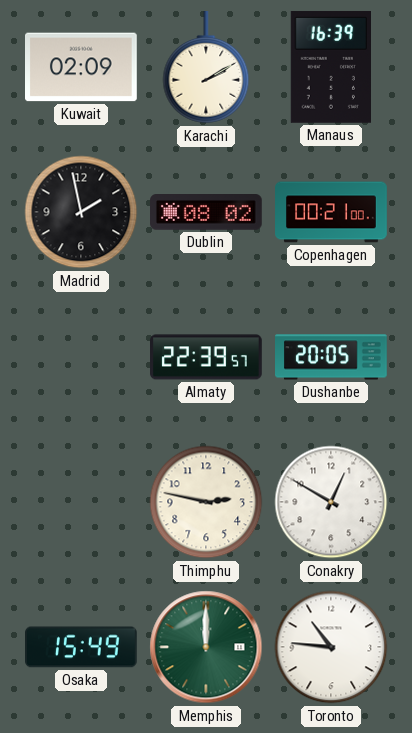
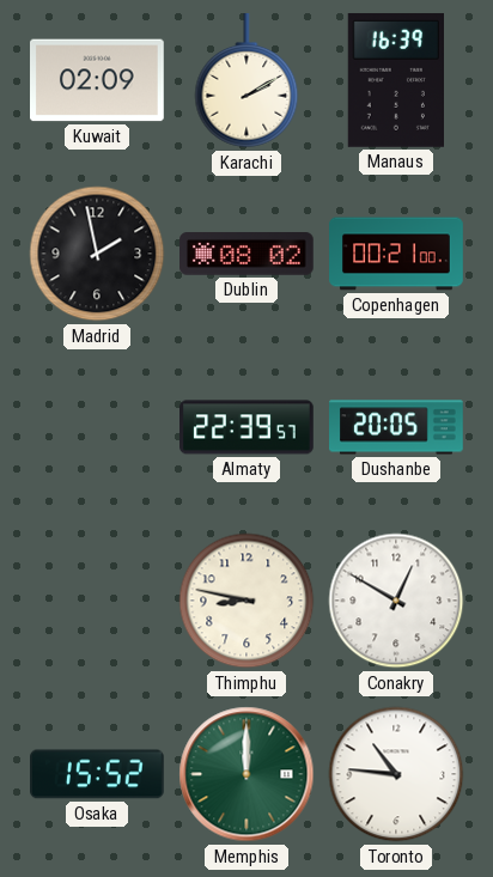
Thimphu: 2:47 -> 8:47
Osaka: 15:49 -> 15:52
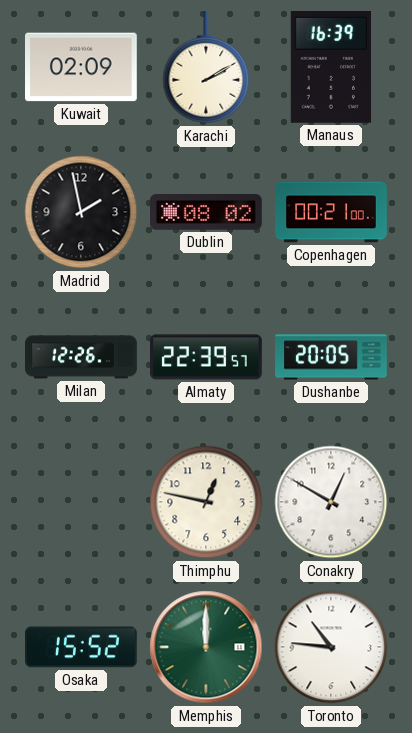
Milan: none -> 12:26
Thimphu: 8:47 -> 12:47
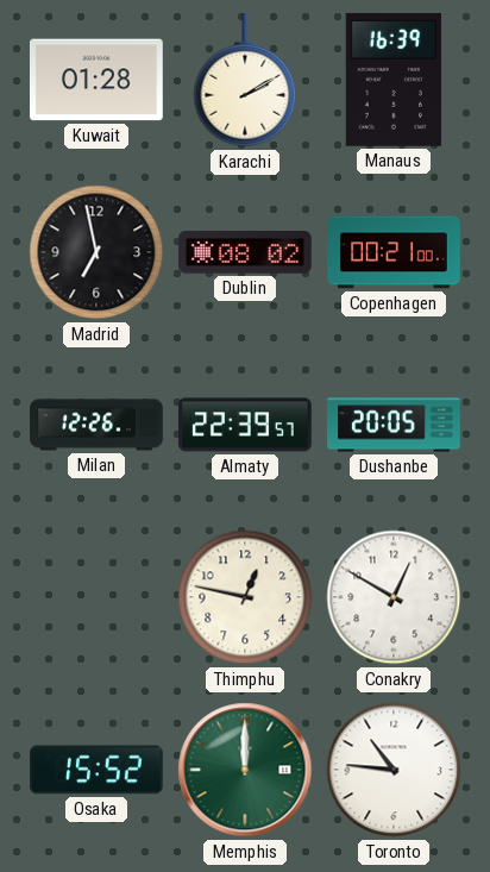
Kuwait: 02:09 -> 01:28
Madrid: 1:58 -> 6:58
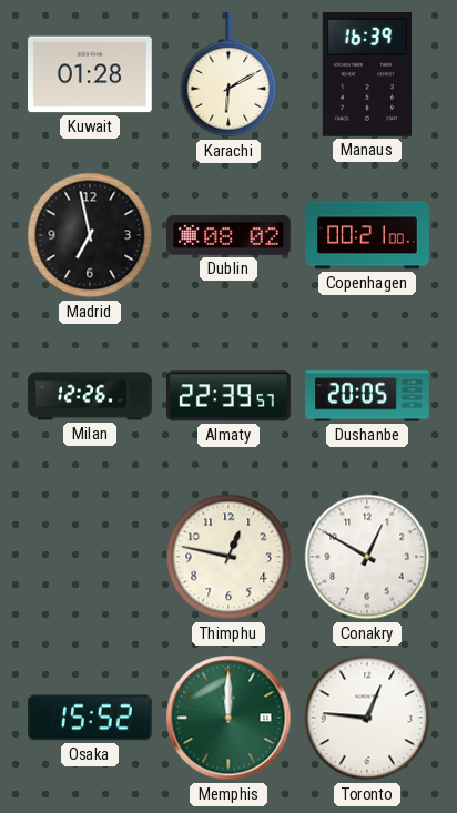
Karachi: 2:10 -> 6:10
Toronto: 10:46 -> 12:46
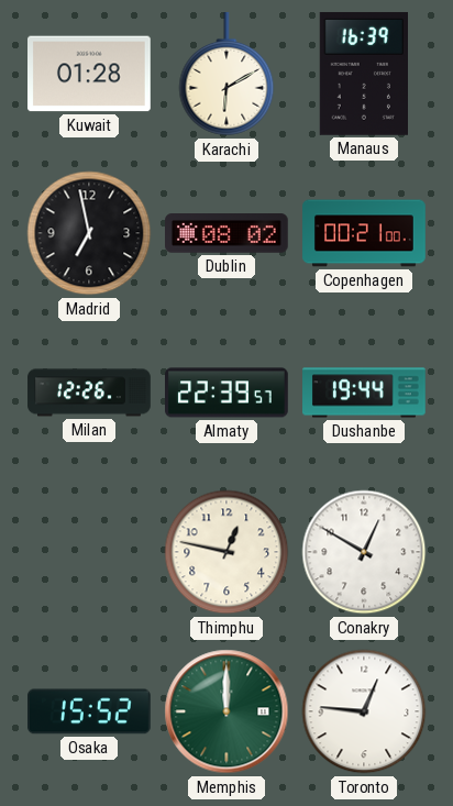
Dushanbe: 20:05 -> 19:44
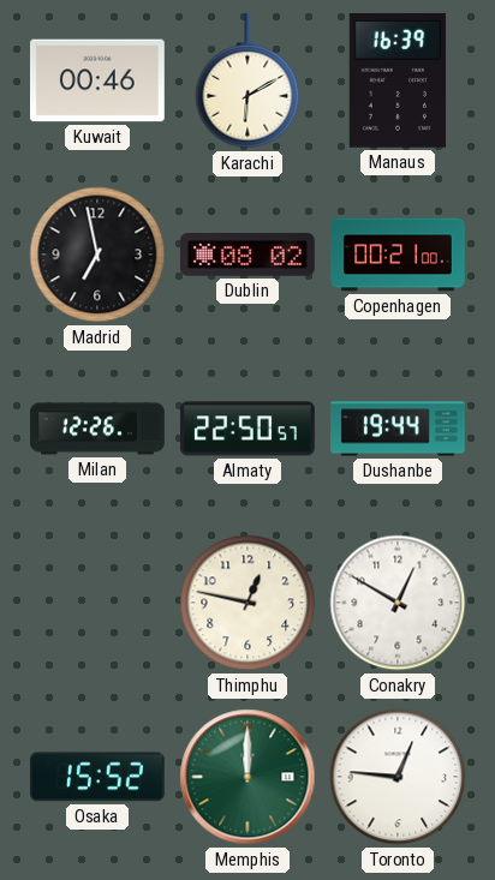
Kuwait: 01:28 -> 00:46
Almaty: 22:39 -> 22:50
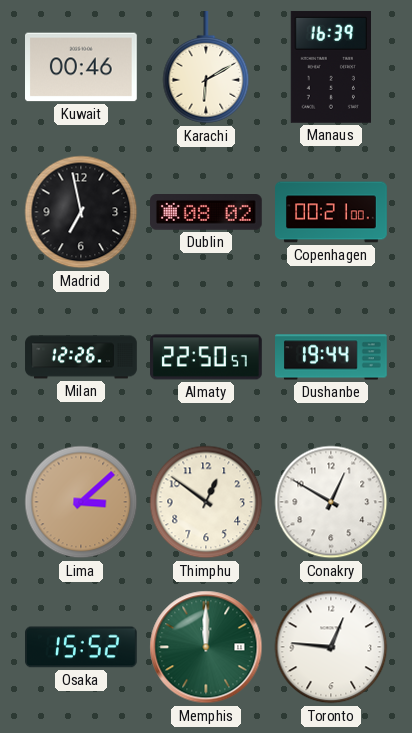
Lima: none -> 3:08
Thimphu: 12:47 -> 12:51
